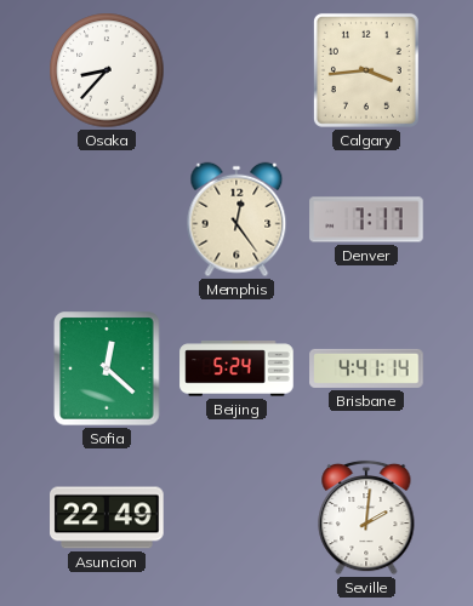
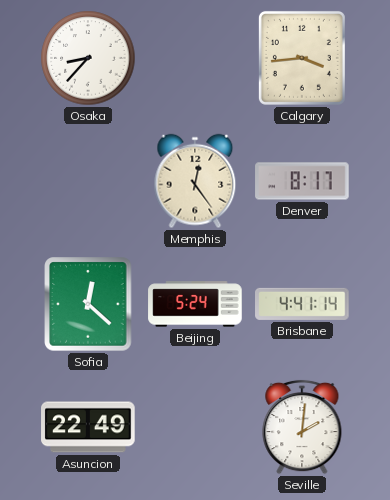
Denver: 7:17 -> 8:17
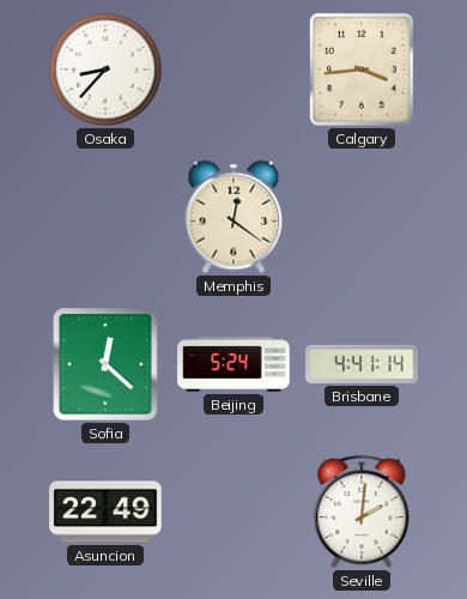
Memphis: 12:24 -> 12:21
Denver: 8:17 -> none
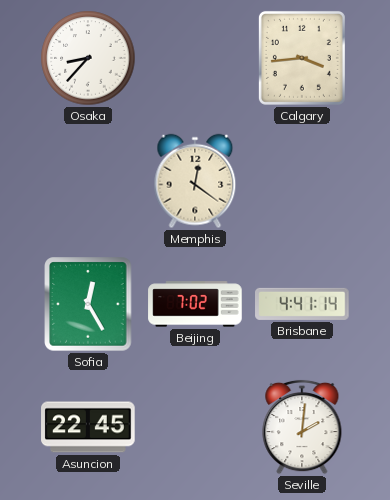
Sofia: 12:22 -> 12:25
Beijing: 5:24 -> 7:02
Asuncion: 22:49 -> 22:45
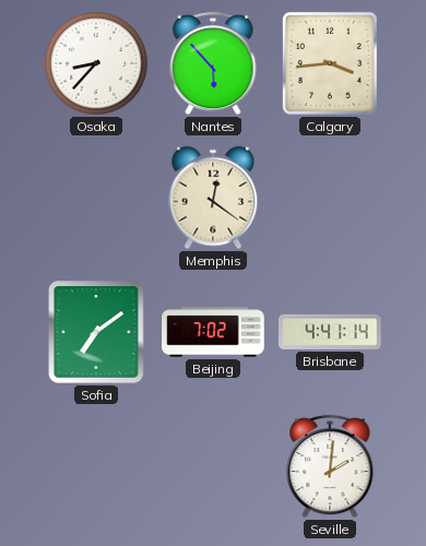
Nantes: none -> 5:53
Sofia: 12:25 -> 7:09
Asuncion: 22:45 -> none
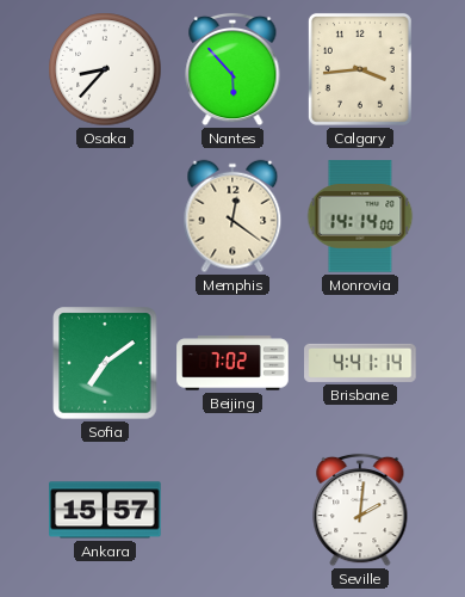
Monrovia: none -> 14:14
Ankara: none -> 15:57
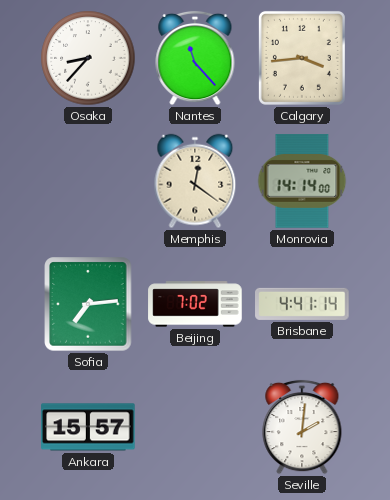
Nantes: 5:53 -> 11:23
Sofia: 7:09 -> 7:14
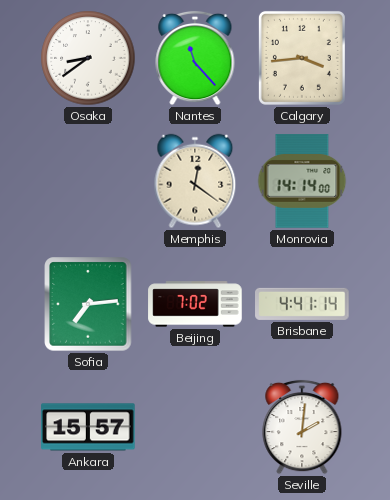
Osaka: 8:37 -> 8:39
